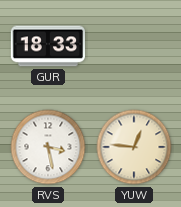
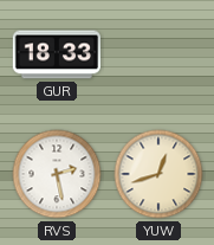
RVS: 3:28 -> 2:28
YUW: 12:46 -> 12:42
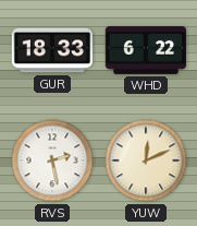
WHD: none -> 6:22
YUW: 12:42 -> 12:11
